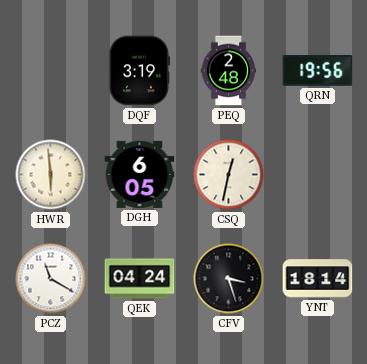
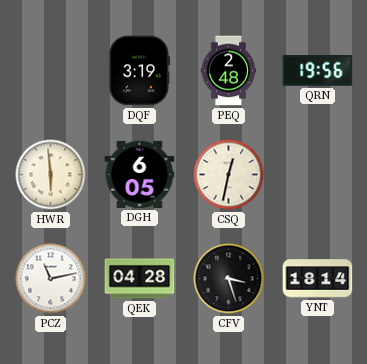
PCZ: 11:20 -> 11:13
QEK: 04:24 -> 04:28
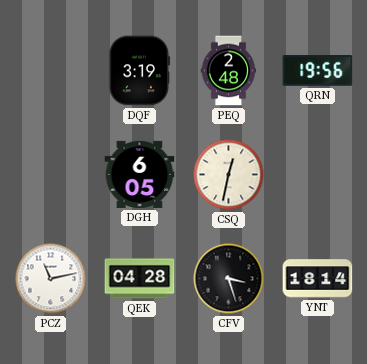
HWR: 5:59 -> none
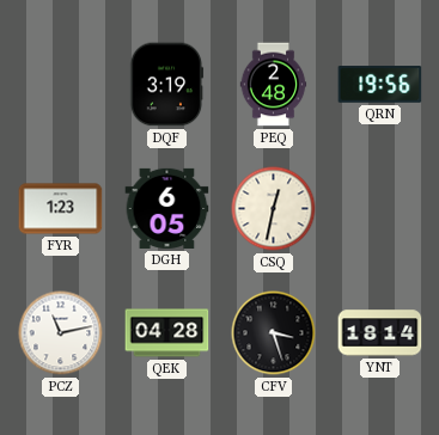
FYR: none -> 1:23
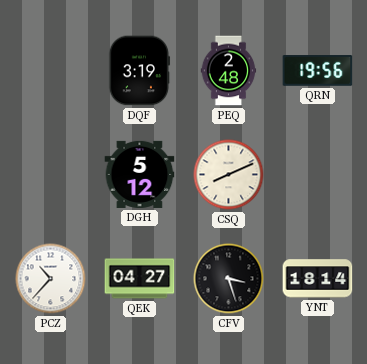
FYR: 1:23 -> none
DGH: 6:05 -> 5:12
CSQ: 12:32 -> 8:11
PCZ: 11:13 -> 10:37
QEK: 04:28 -> 04:27
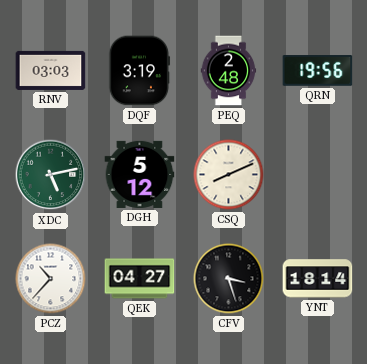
RNV: none -> 03:03
XDC: none -> 5:13
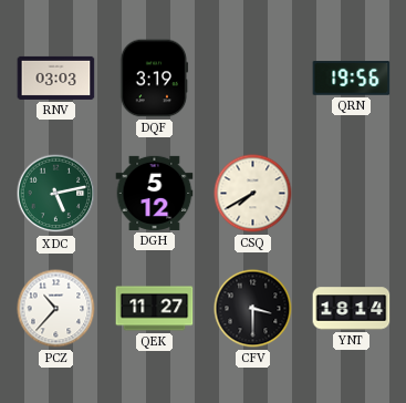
PEQ: 2:48 -> none
CSQ: 8:11 -> 7:40
QEK: 04:27 -> 11:27
CFV: 3:27 -> 3:30
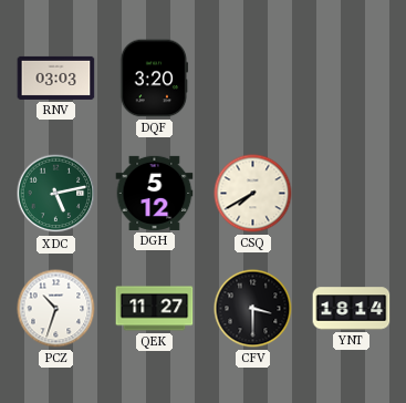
DQF: 3:19 -> 3:20
QRN: 19:56 -> none
PCZ: 10:37 -> 10:33
